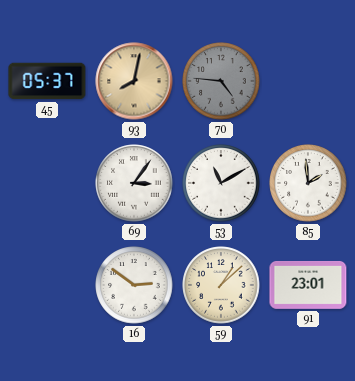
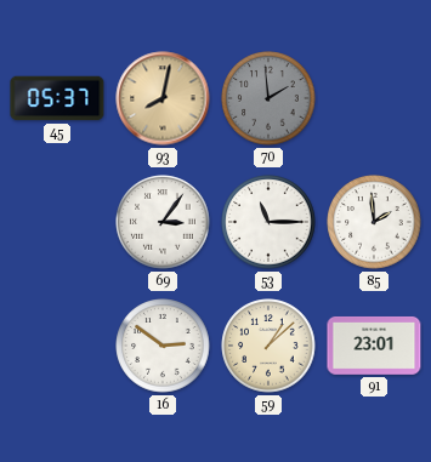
70: 4:46 -> 1:59
53: 11:10 -> 11:15
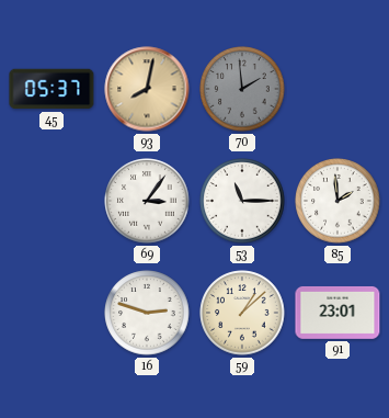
16: 2:51 -> 2:48
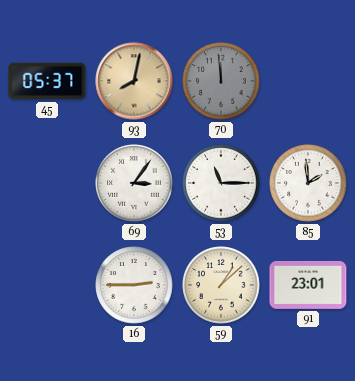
70: 1:59 -> 11:59
16: 2:48 -> 2:45
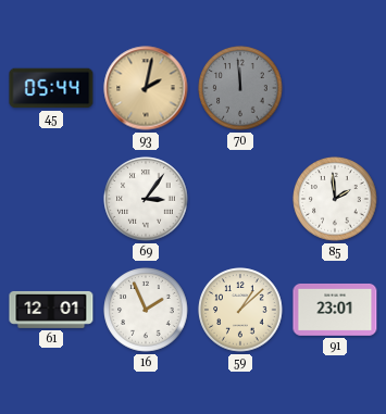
45: 05:37 -> 05:44
93: 8:02 -> 2:02
53: 11:15 -> none
61: none -> 12:01
16: 2:45 -> 1:56
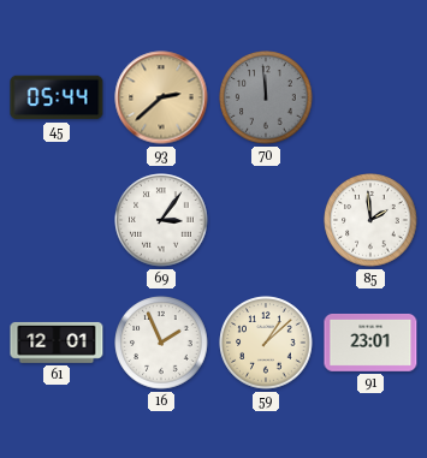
93: 2:02 -> 2:38
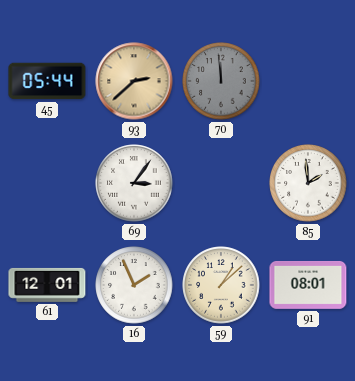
91: 23:01 -> 08:01
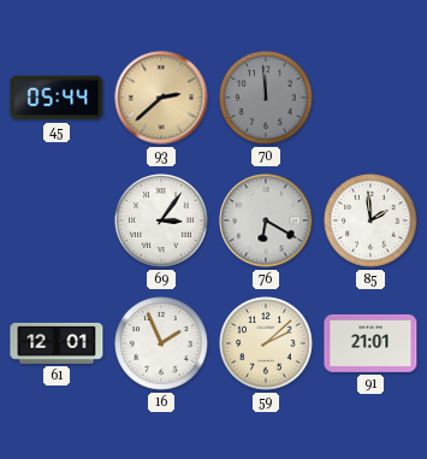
76: none -> 6:20
59: 1:08 -> 2:08
91: 08:01 -> 21:01
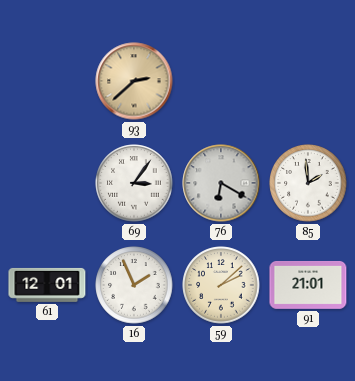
45: 05:44 -> none
70: 11:59 -> none
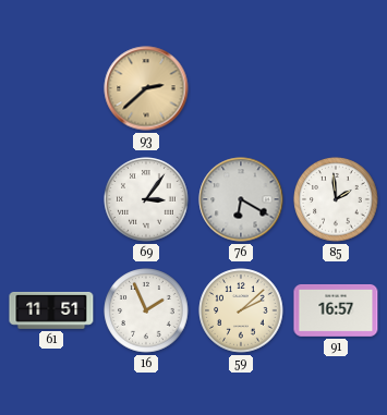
61: 12:01 -> 11:51
91: 21:01 -> 16:57
